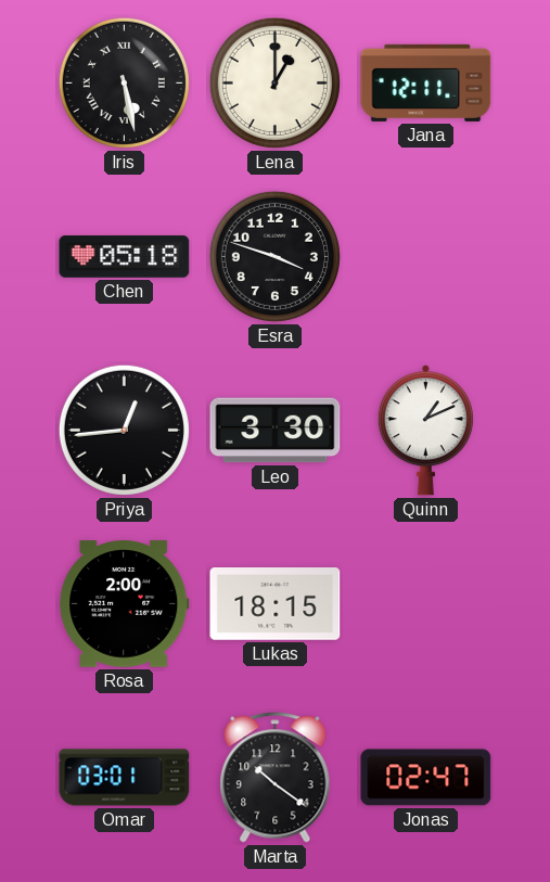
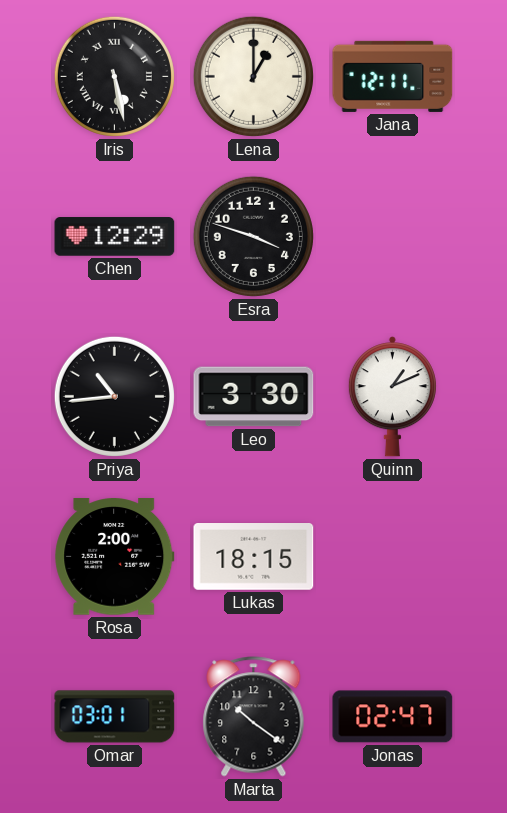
Chen: 05:18 -> 12:29
Priya: 12:44 -> 10:44
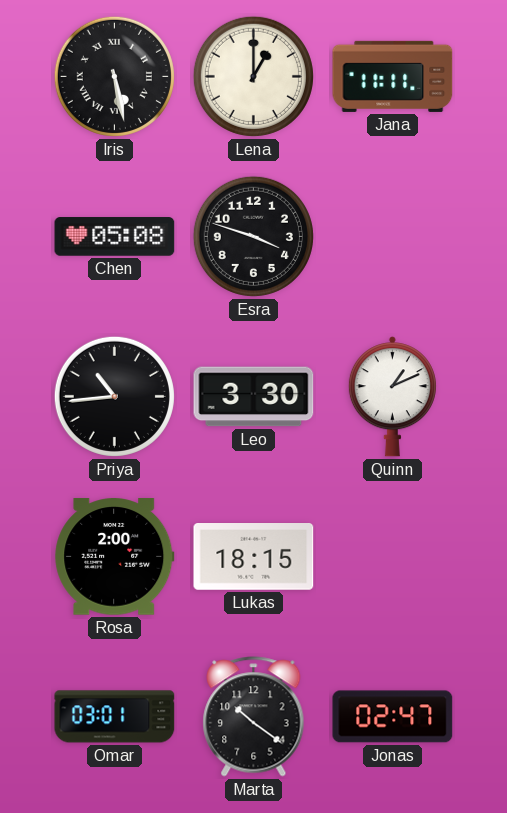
Jana: 12:11 -> 11:11
Chen: 12:29 -> 05:08
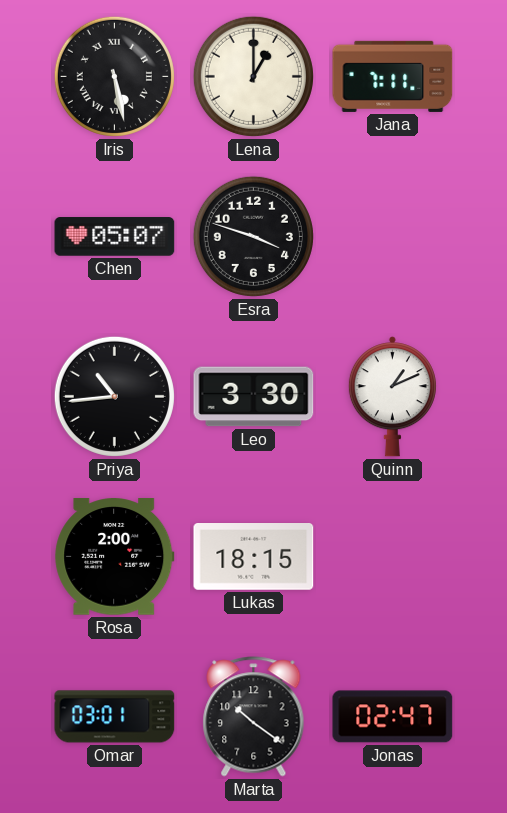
Jana: 11:11 -> 7:11
Chen: 05:08 -> 05:07
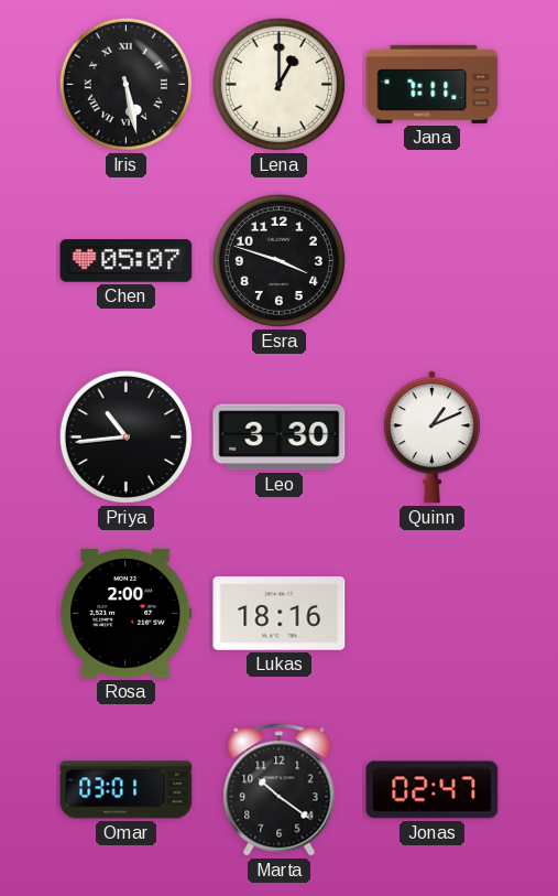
Lukas: 18:15 -> 18:16
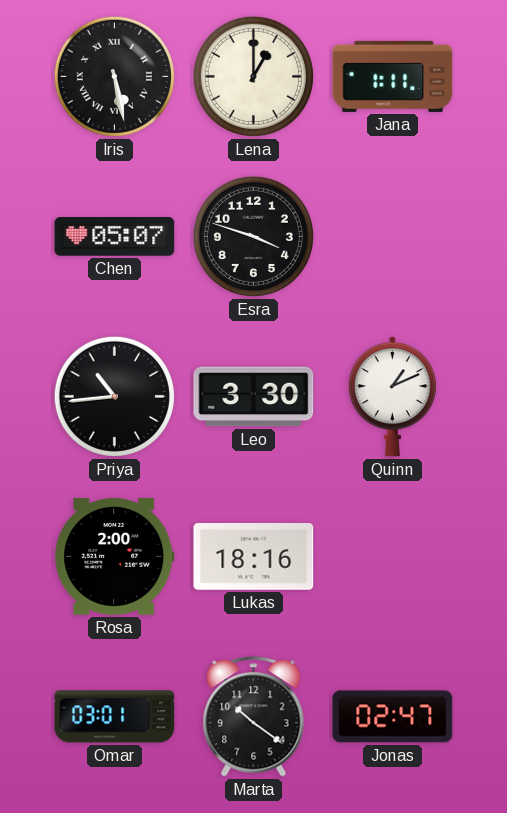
Jana: 7:11 -> 1:11
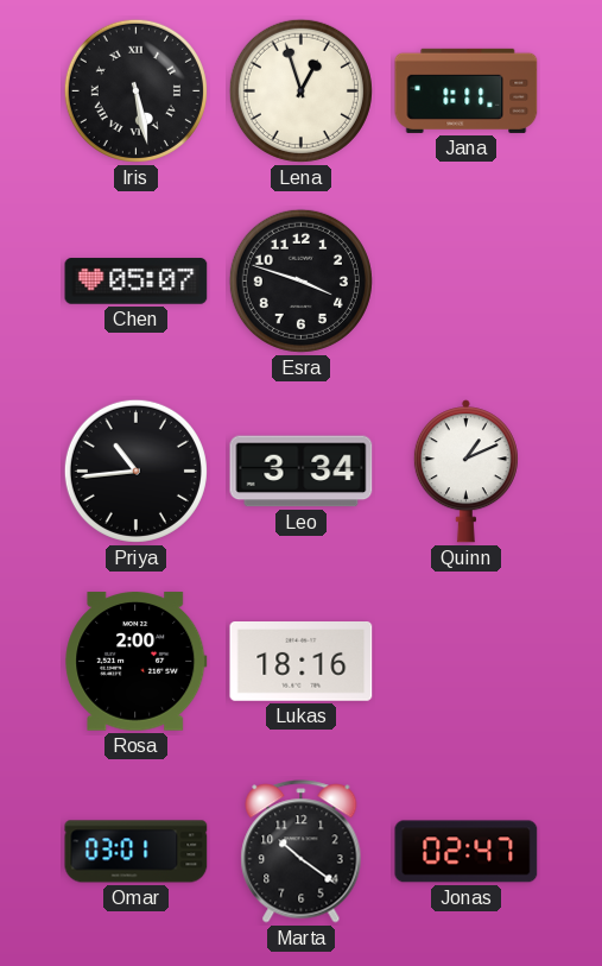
Lena: 1:00 -> 12:57
Leo: 3:30 -> 3:34
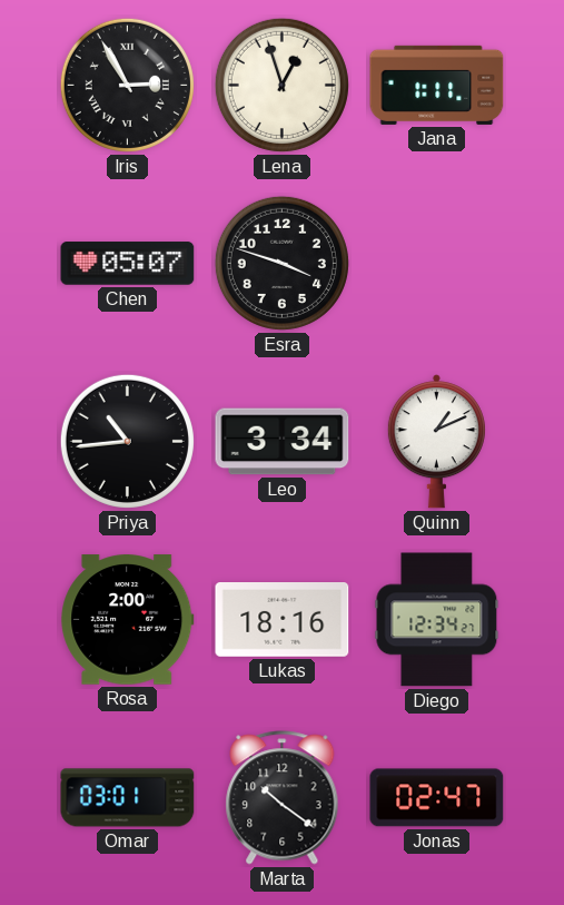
Iris: 5:28 -> 2:55
Diego: none -> 12:34
